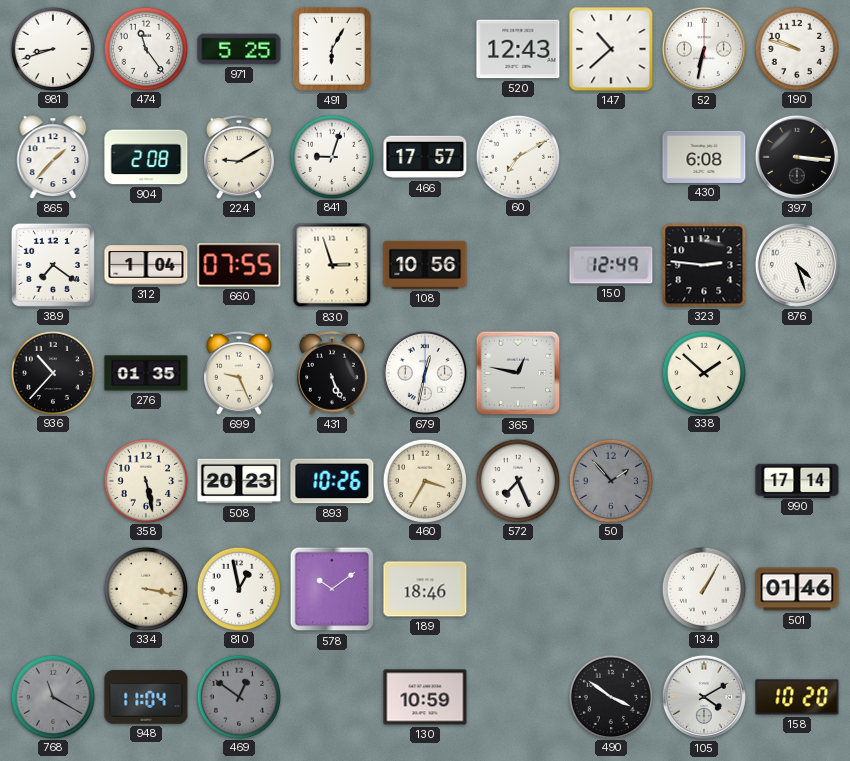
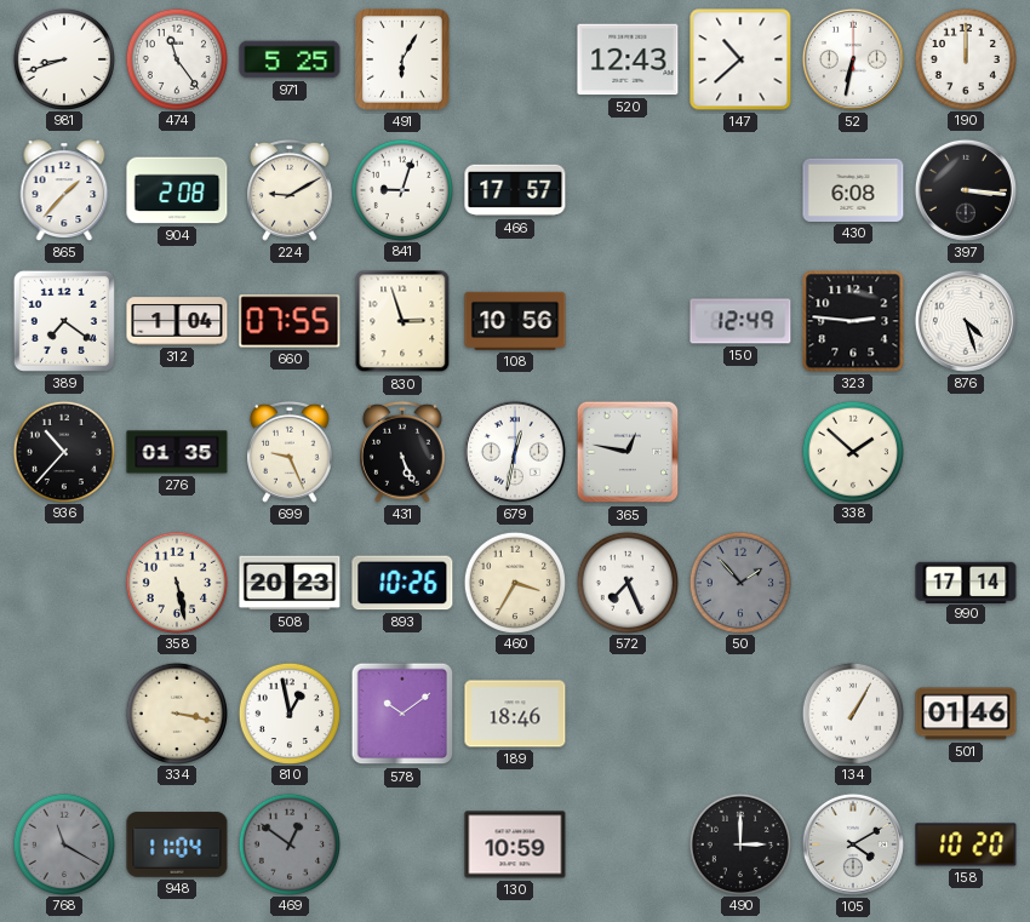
190: 9:48 -> 12:00
60: 7:10 -> none
490: 3:51 -> 3:00
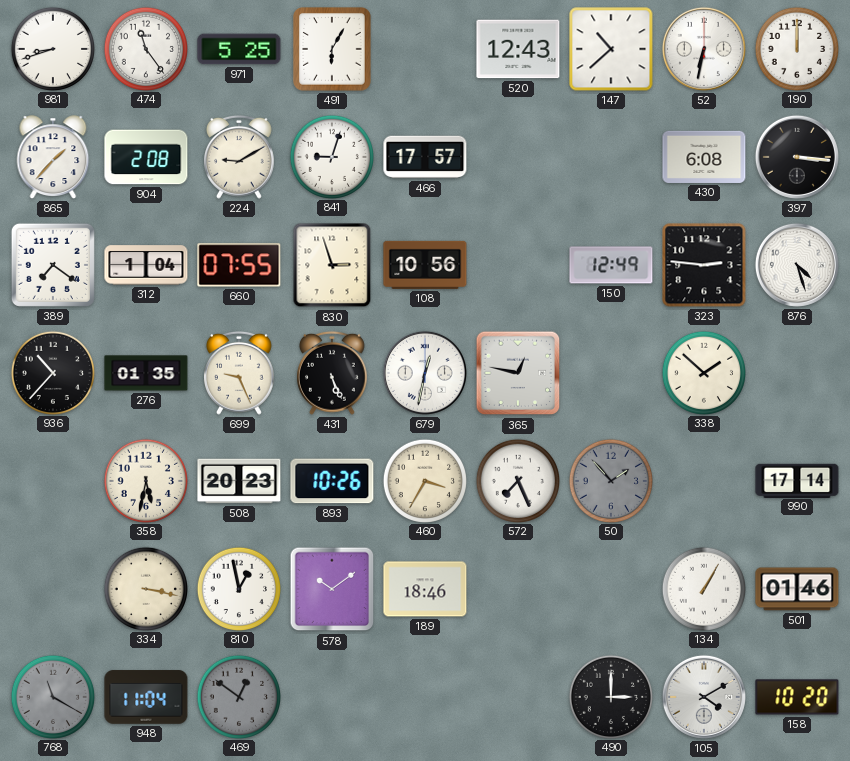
358: 5:28 -> 5:32
130: 10:59 -> none
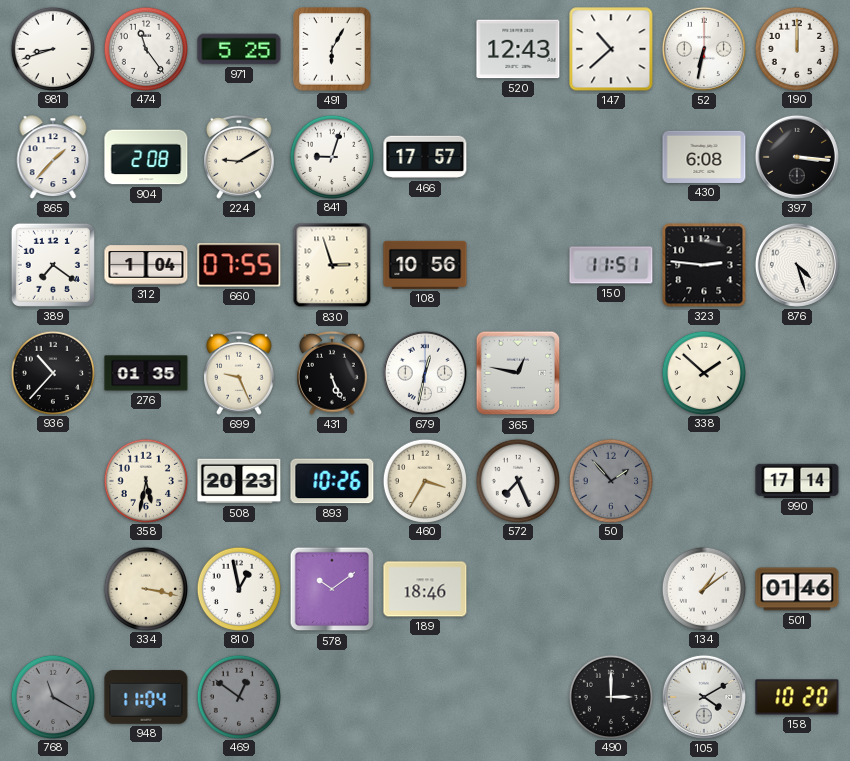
150: 12:49 -> 11:51
134: 1:05 -> 1:09
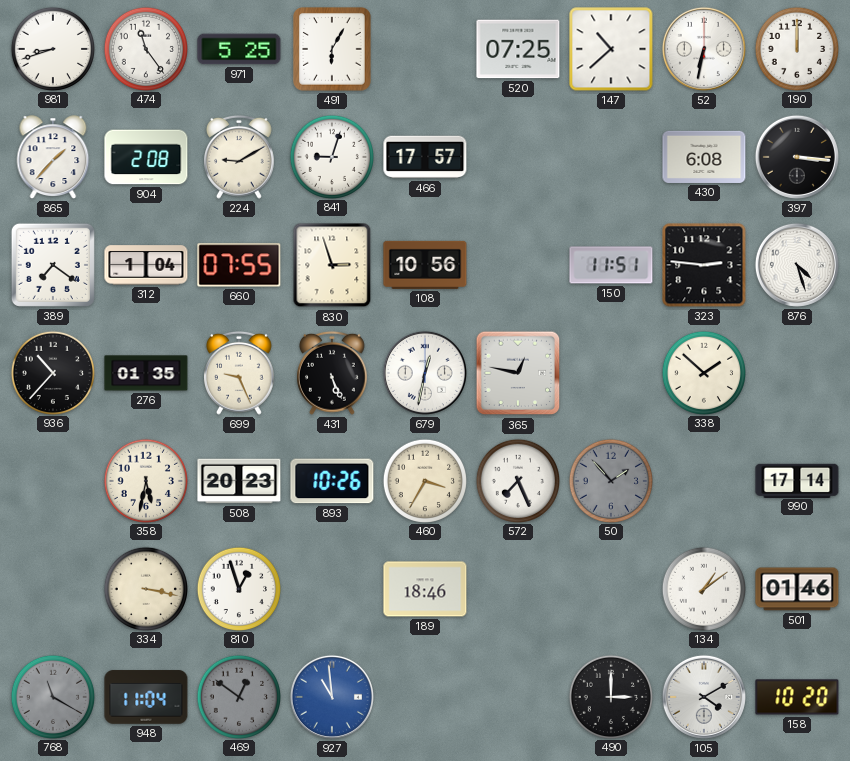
520: 12:43 -> 07:25
810: 12:58 -> 12:57
578: 10:09 -> none
927: none -> 10:59
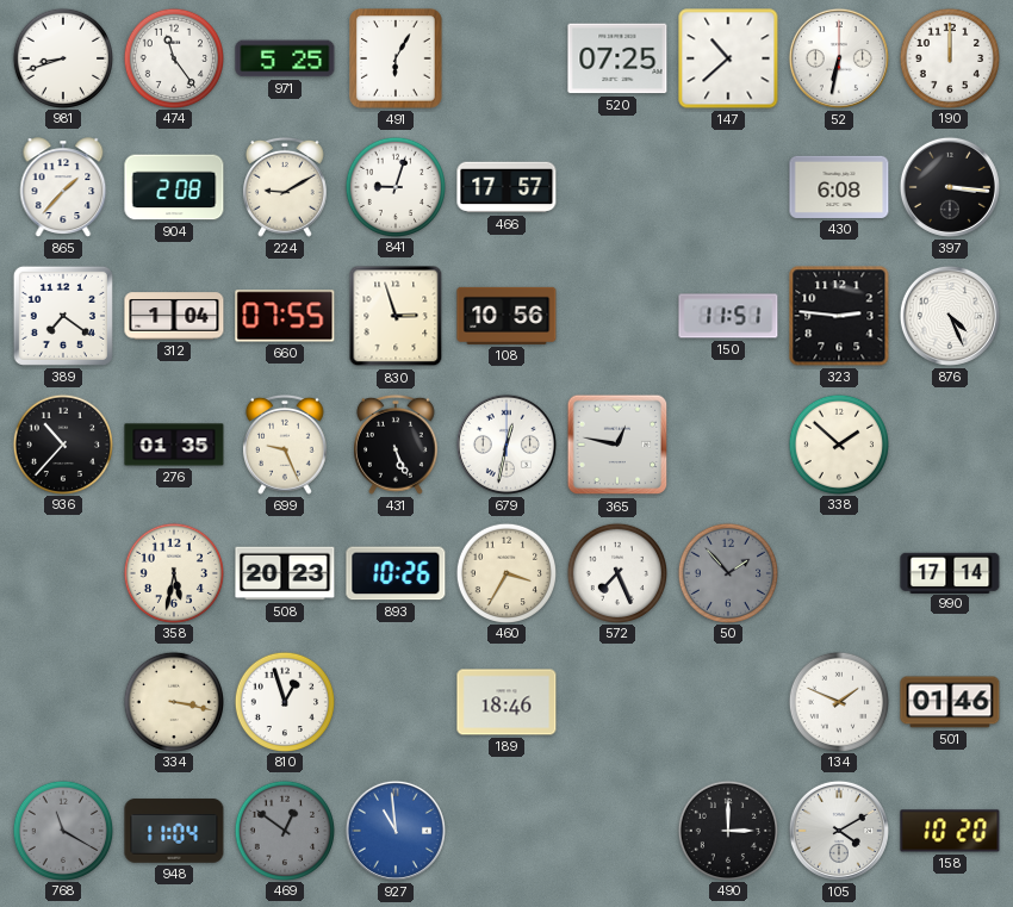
876: 4:27 -> 4:26
134: 1:09 -> 1:49
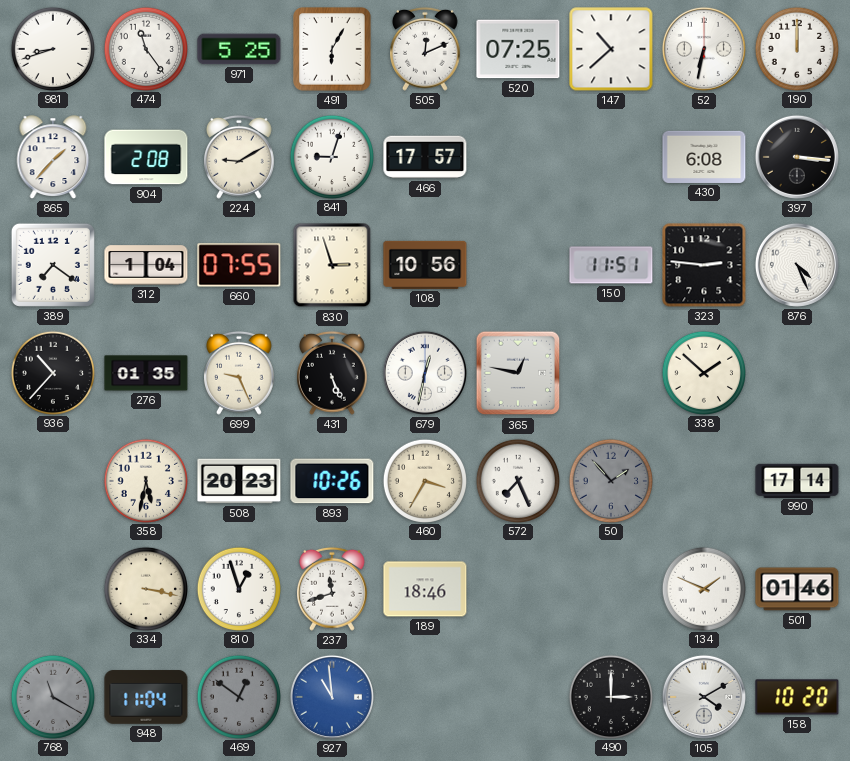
505: none -> 12:11
237: none -> 11:42
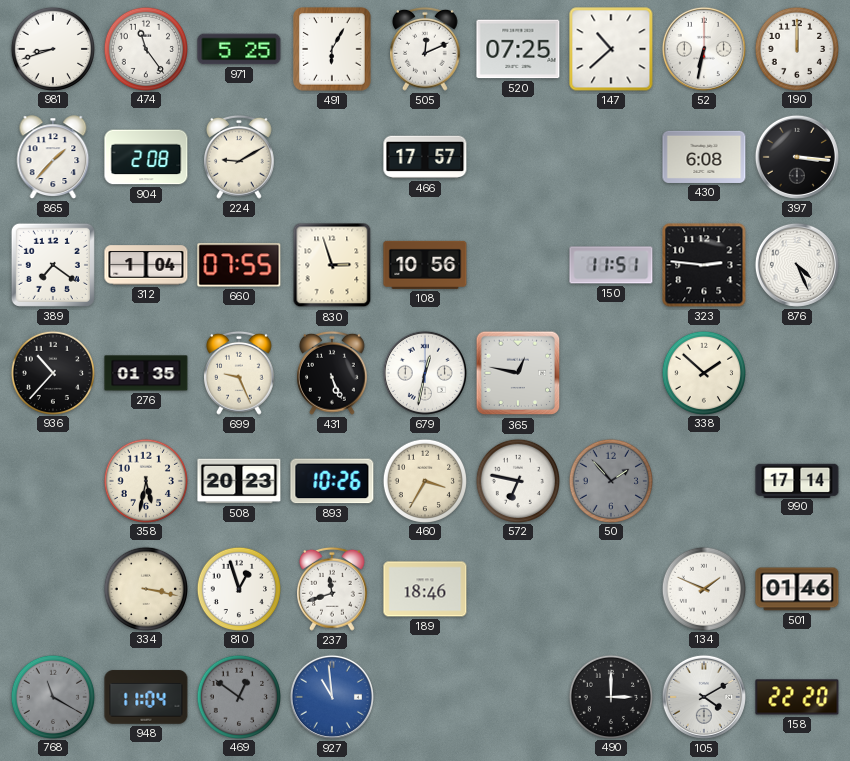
841: 9:03 -> none
572: 7:26 -> 6:47
158: 10:20 -> 22:20
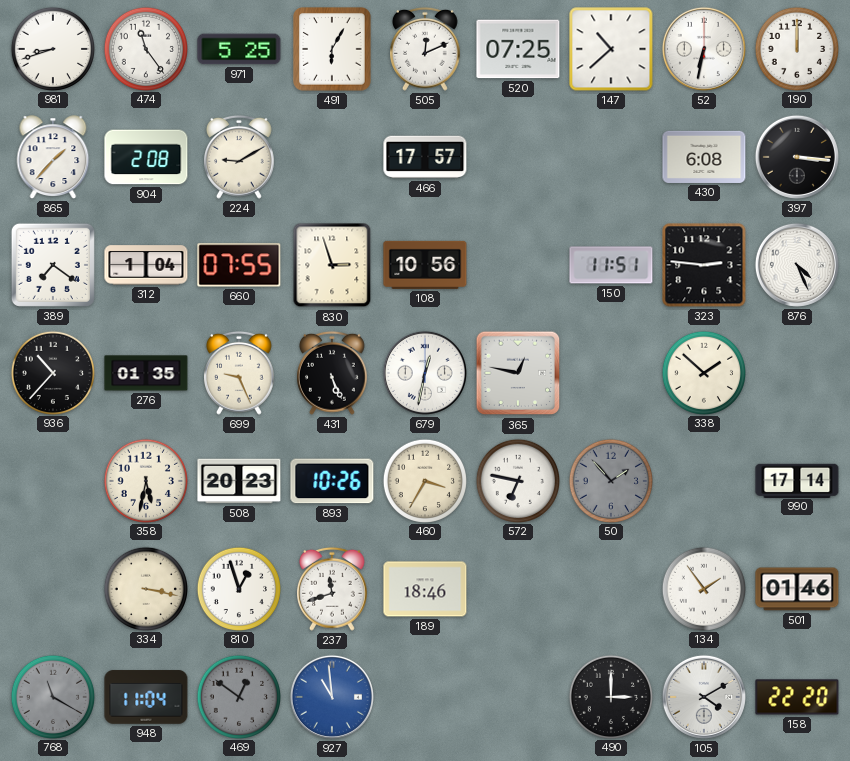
134: 1:49 -> 1:54
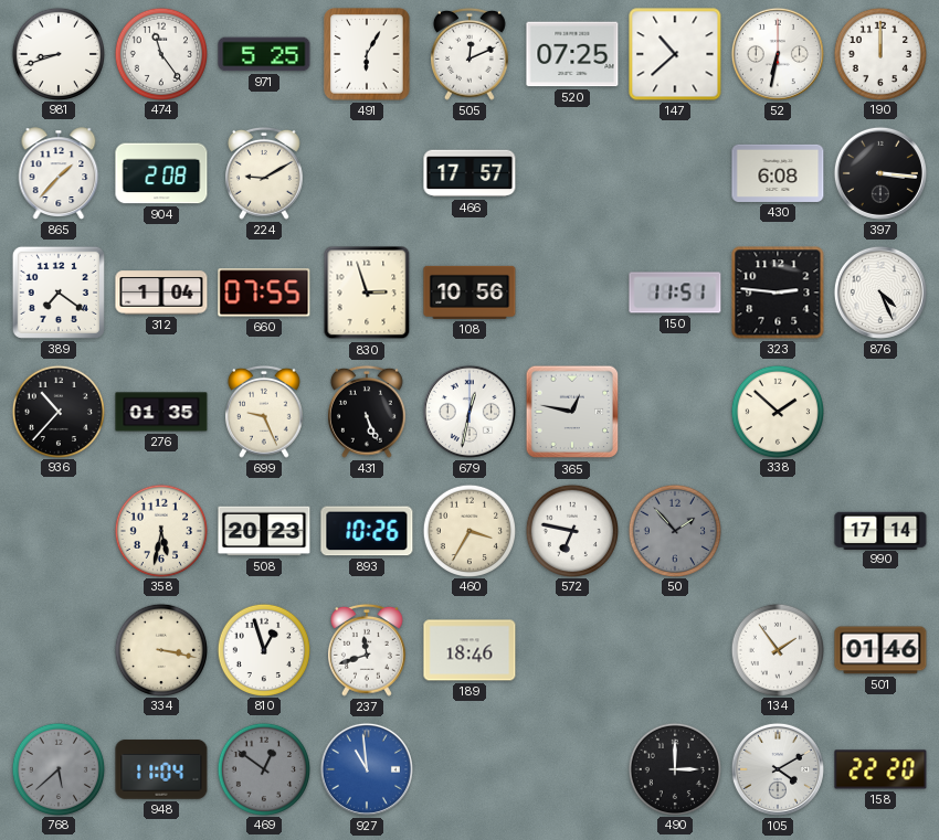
768: 11:20 -> 5:38
